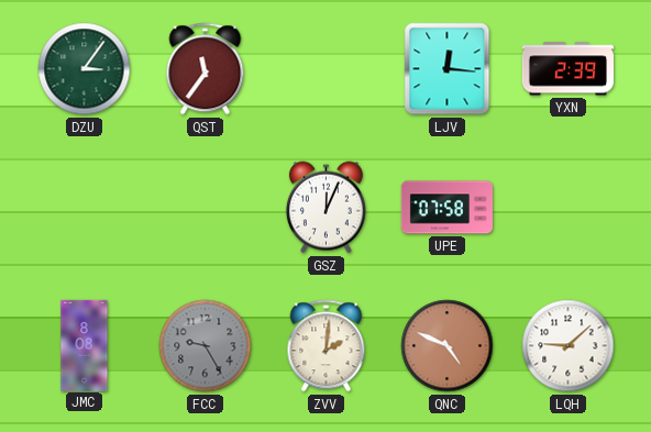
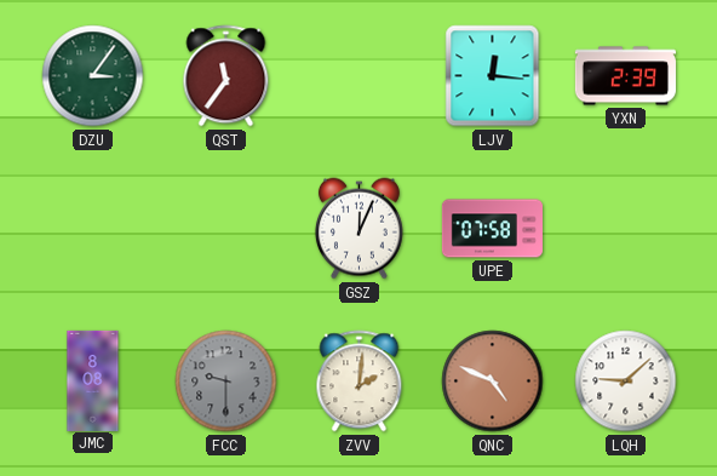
FCC: 9:25 -> 9:30
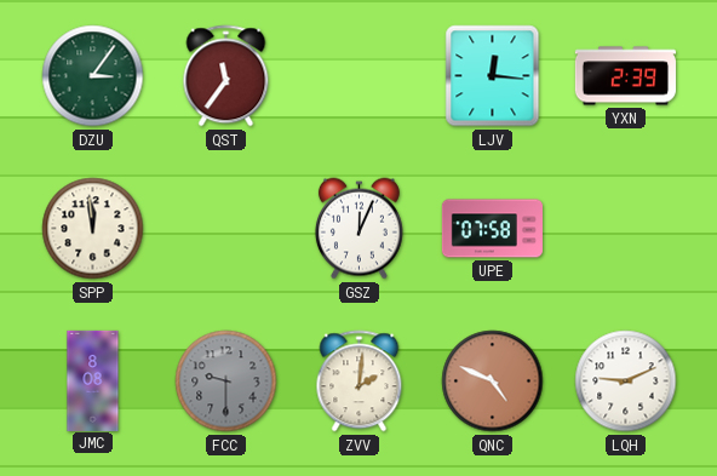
SPP: none -> 11:59
LQH: 9:08 -> 9:11
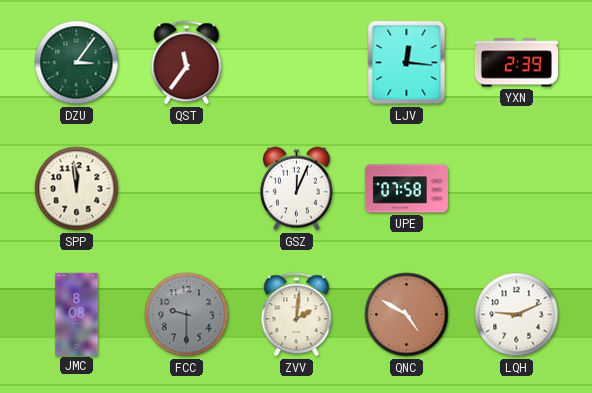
QNC: 4:49 -> 4:50
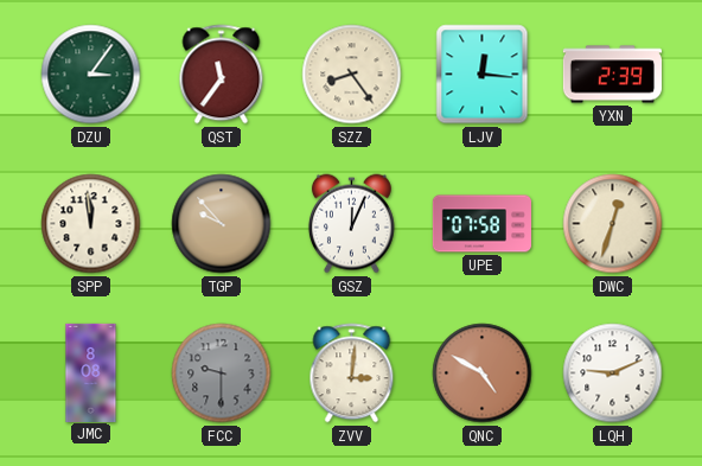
SZZ: none -> 8:24
TGP: none -> 9:53
DWC: none -> 12:33
ZVV: 2:01 -> 3:01
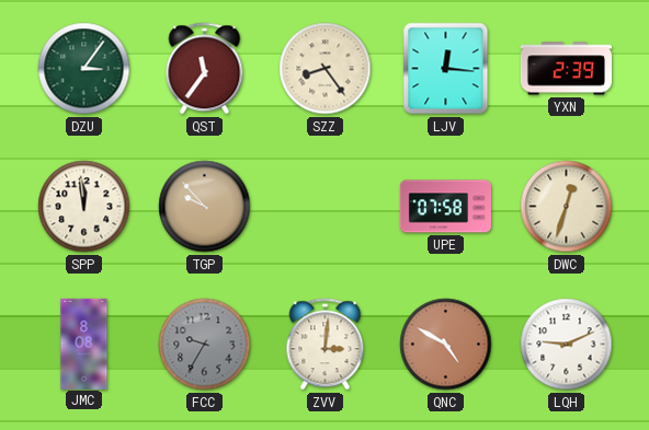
GSZ: 12:04 -> none
FCC: 9:30 -> 9:35
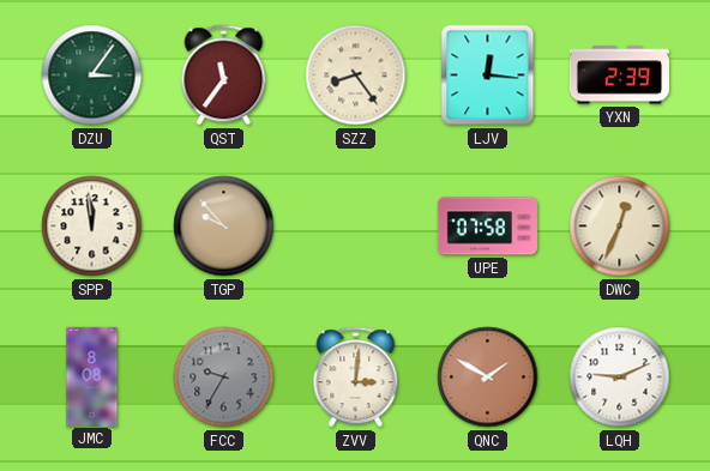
DWC: 12:33 -> 12:34
QNC: 4:50 -> 1:50
